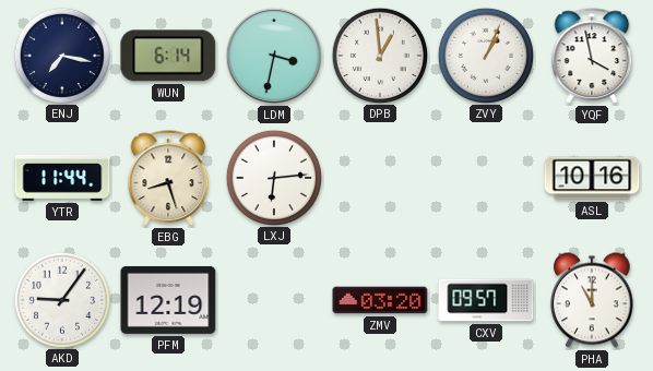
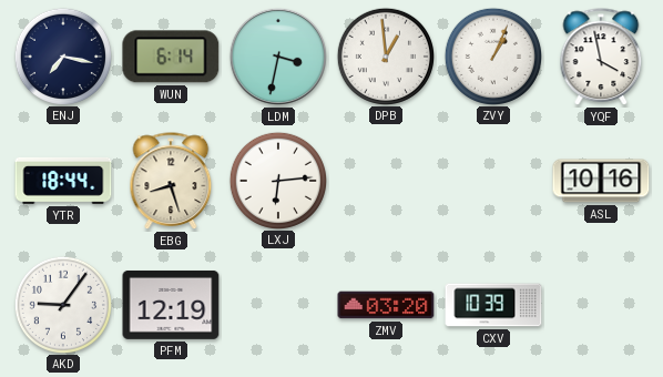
YTR: 11:44 -> 18:44
CXV: 09:57 -> 10:39
PHA: 11:00 -> none
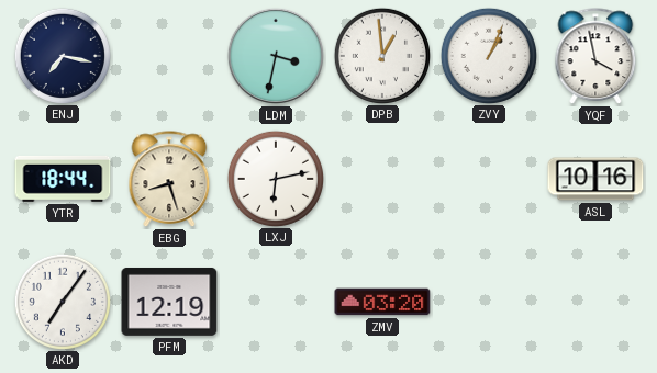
WUN: 6:14 -> none
LXJ: 6:14 -> 6:13
AKD: 9:06 -> 7:06
CXV: 10:39 -> none
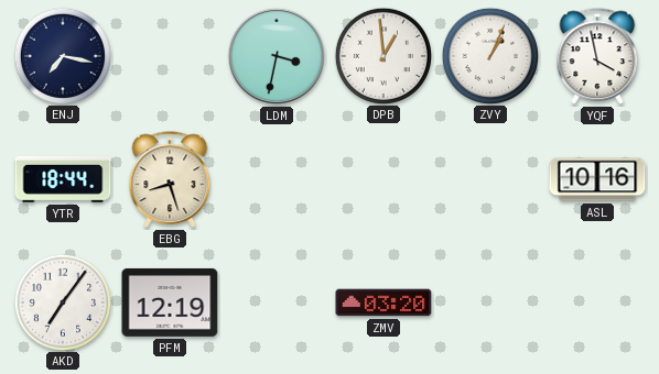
LXJ: 6:13 -> none
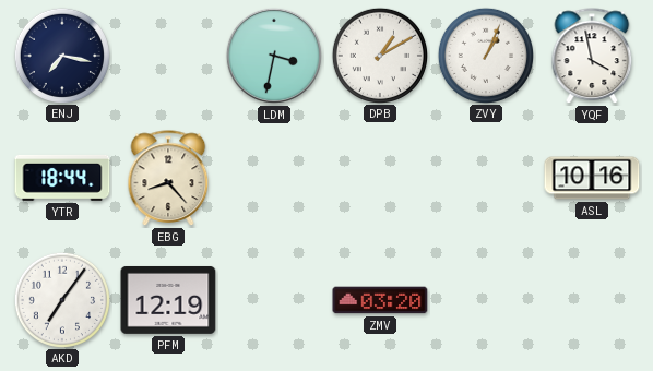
DPB: 12:59 -> 1:10
EBG: 8:27 -> 8:23
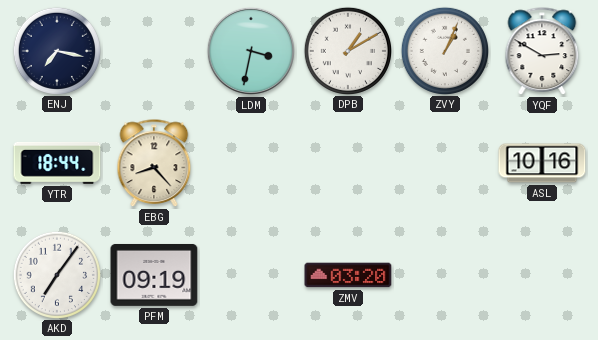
YQF: 3:58 -> 2:50
PFM: 12:19 -> 09:19
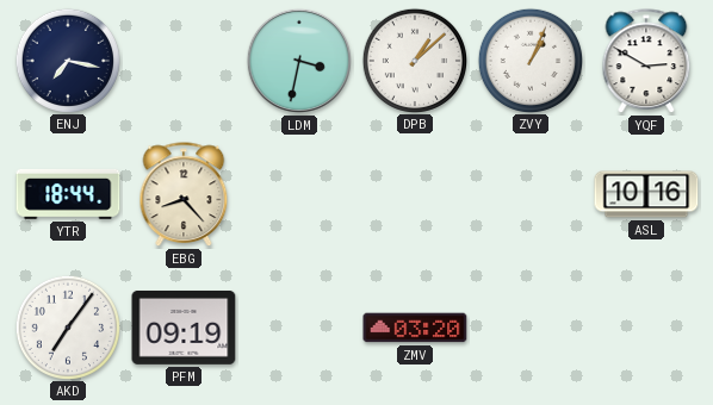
DPB: 1:10 -> 1:08
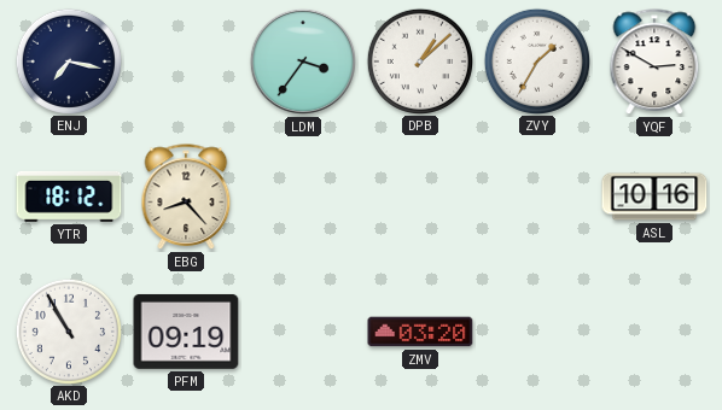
LDM: 3:32 -> 3:36
ZVY: 1:04 -> 1:35
YTR: 18:44 -> 18:12
AKD: 7:06 -> 10:55
